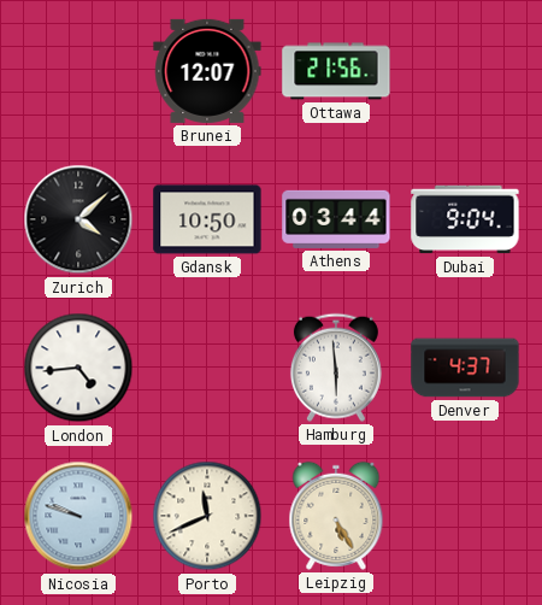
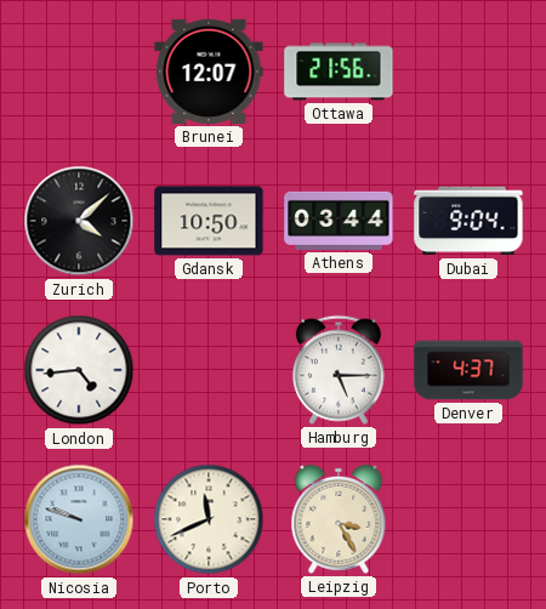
Hamburg: 5:59 -> 5:15
Leipzig: 5:25 -> 3:25
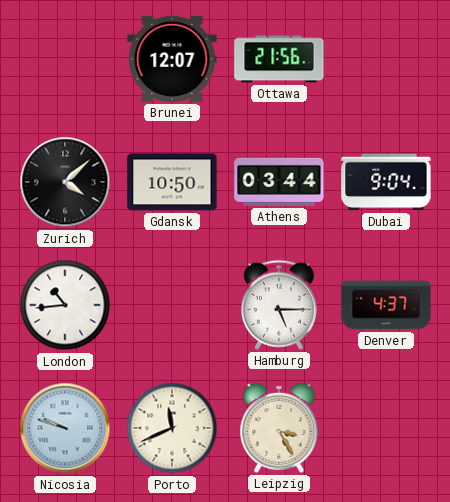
London: 4:44 -> 10:44
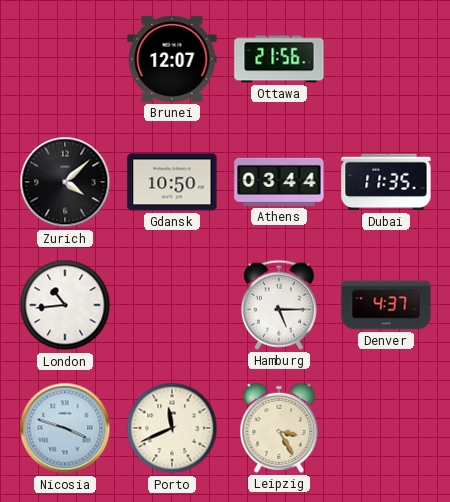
Dubai: 9:04 -> 11:35
Nicosia: 9:48 -> 3:48
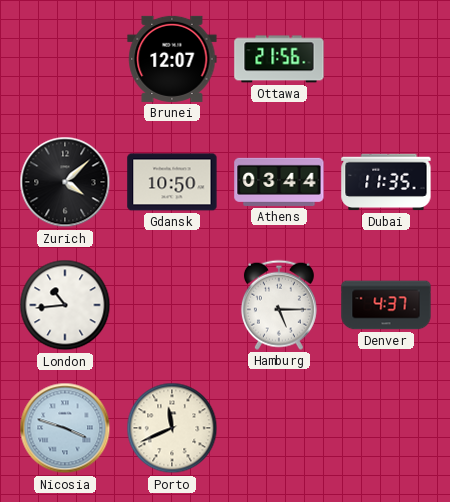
Leipzig: 3:25 -> none
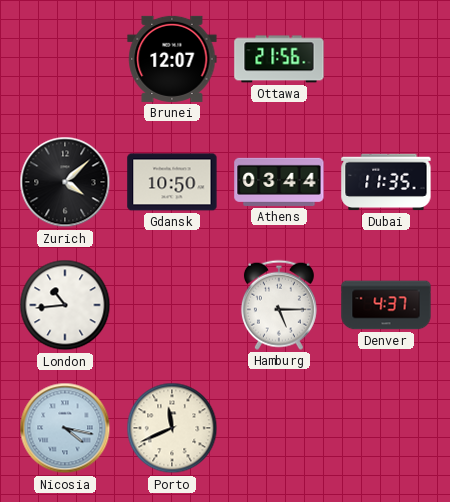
Nicosia: 3:48 -> 4:17
